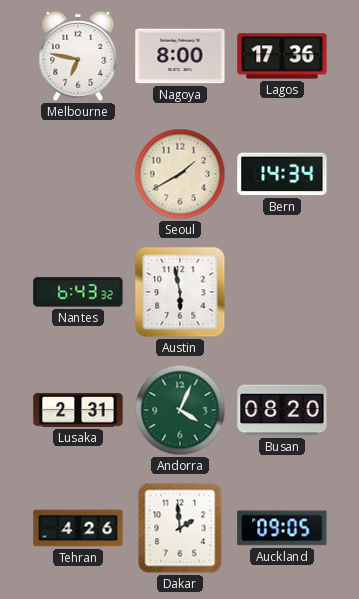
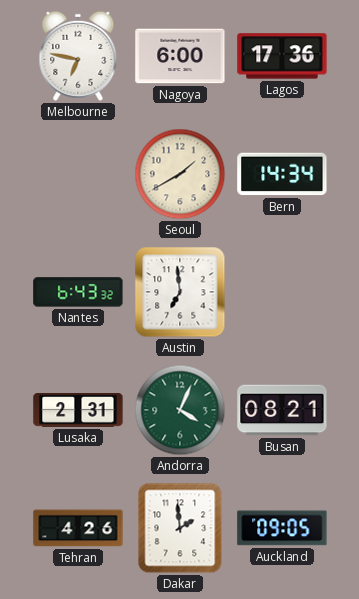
Nagoya: 8:00 -> 6:00
Austin: 5:58 -> 6:59
Busan: 08:20 -> 08:21
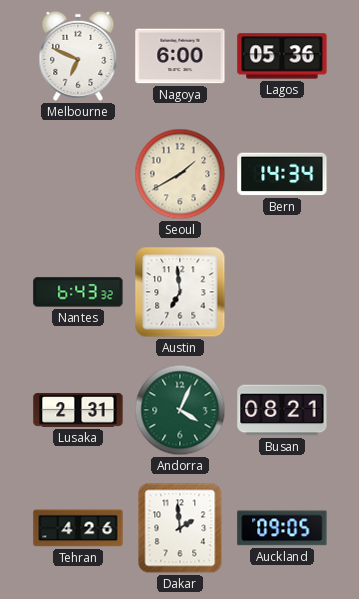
Melbourne: 6:47 -> 6:49
Lagos: 17:36 -> 05:36
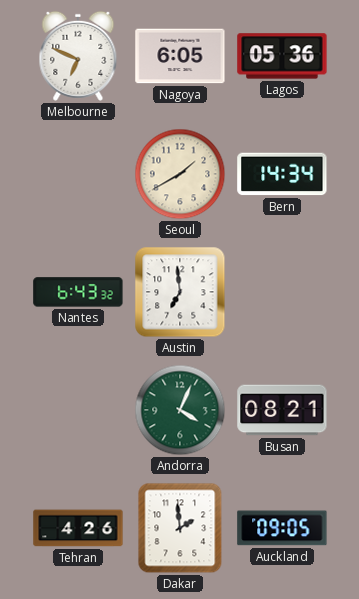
Nagoya: 6:00 -> 6:05
Lusaka: 2:31 -> none
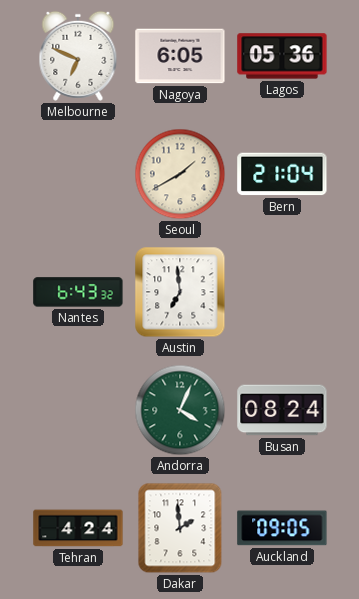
Bern: 14:34 -> 21:04
Busan: 08:21 -> 08:24
Tehran: 4:26 -> 4:24
